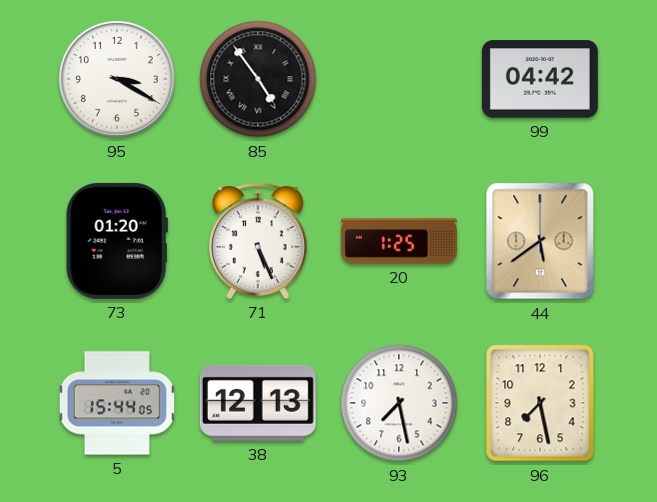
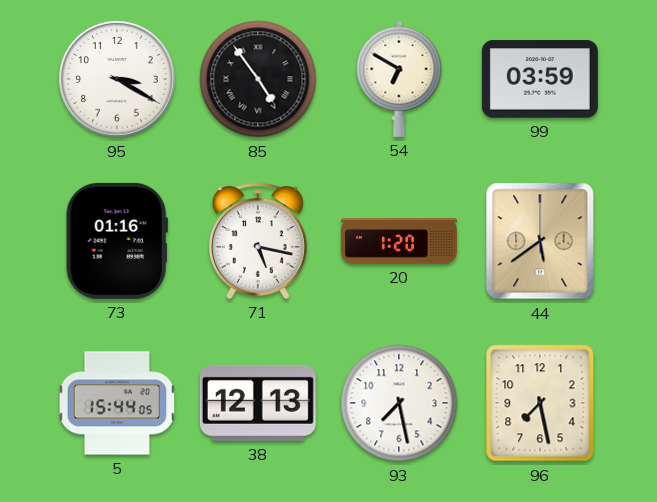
54: none -> 6:50
99: 04:42 -> 03:59
73: 01:20 -> 01:16
71: 5:26 -> 5:17
20: 1:25 -> 1:20
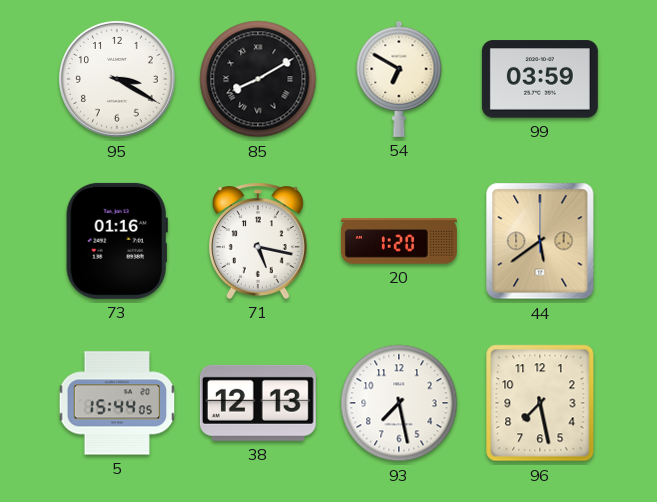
85: 4:54 -> 8:10
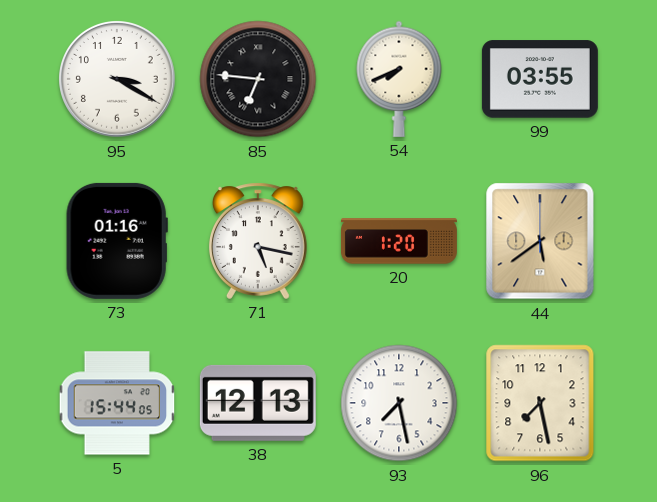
85: 8:10 -> 6:46
54: 6:50 -> 7:41
99: 03:59 -> 03:55
